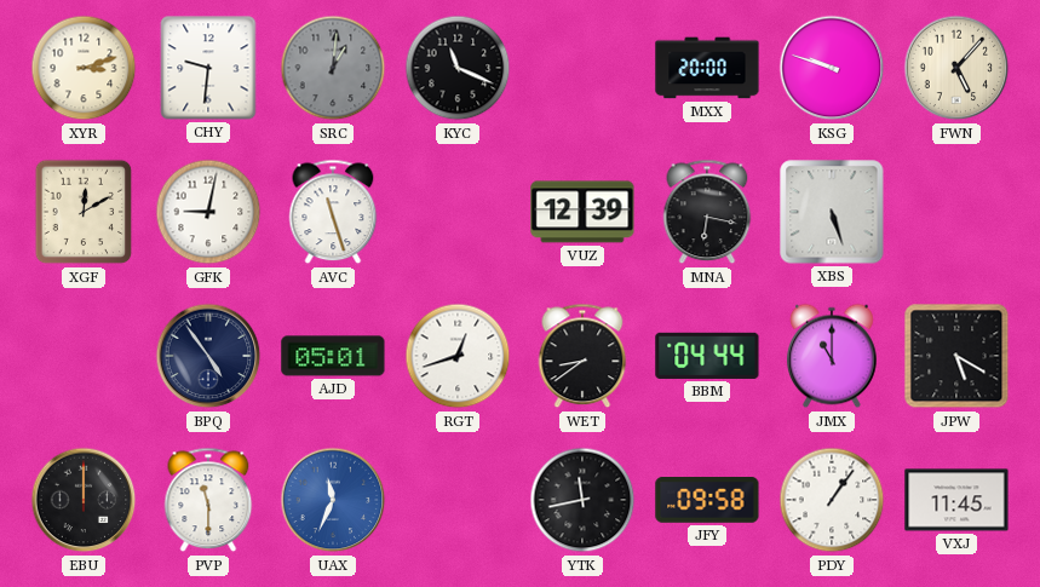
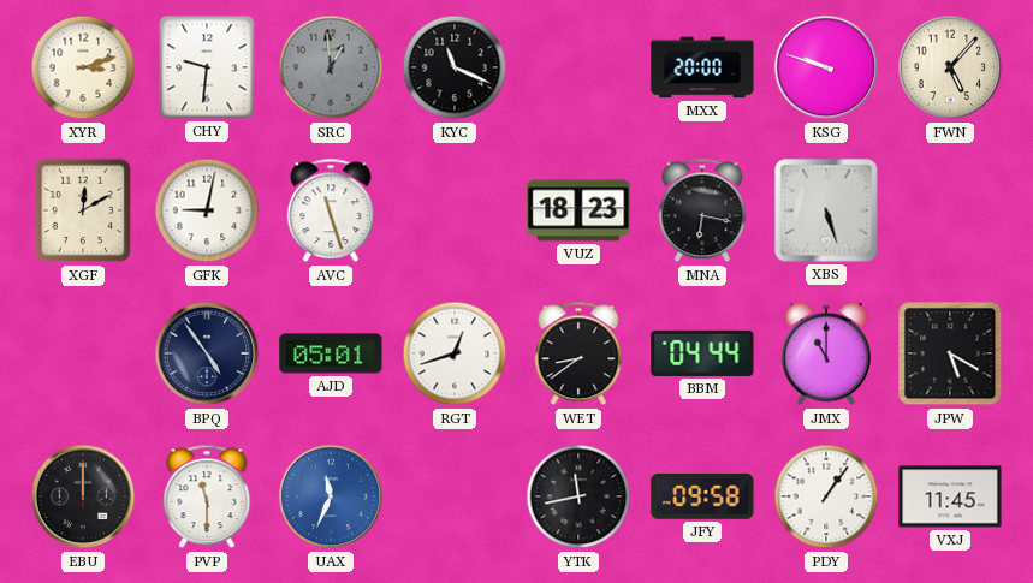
SRC: 1:01 -> 12:59
VUZ: 12:39 -> 18:23
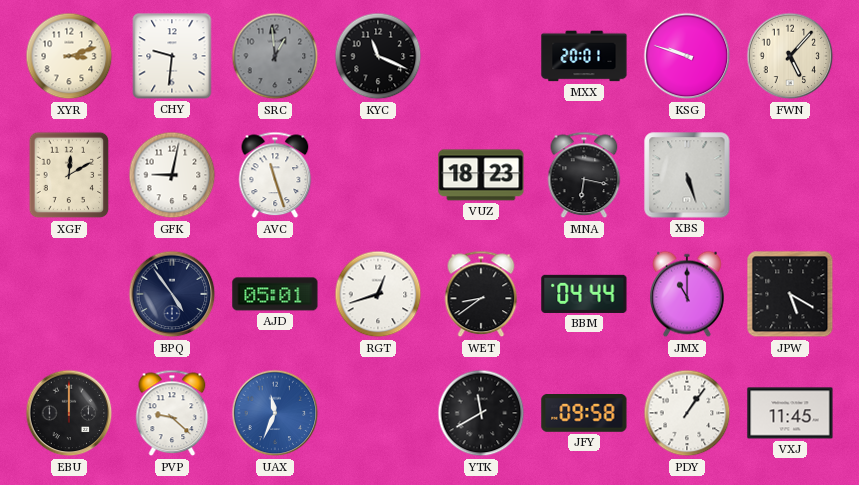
MXX: 20:00 -> 20:01
PVP: 11:30 -> 9:22
YTK: 11:43 -> 11:40
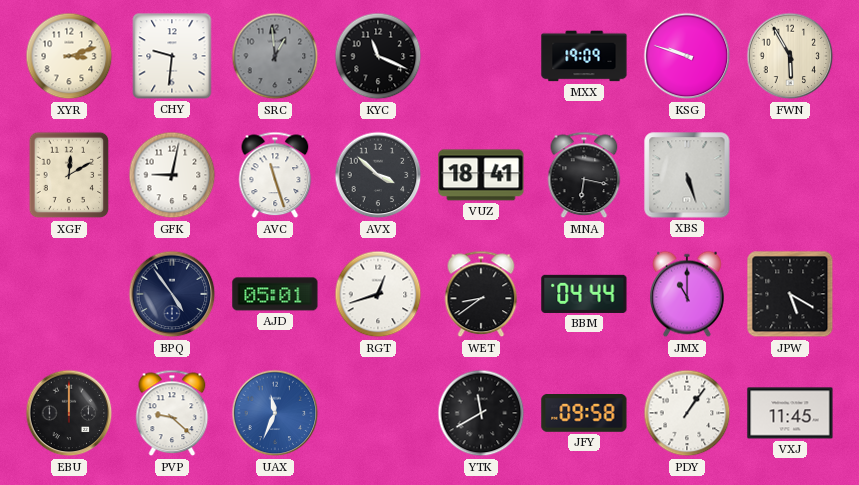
MXX: 20:01 -> 19:09
FWN: 5:07 -> 5:55
AVX: none -> 3:52
VUZ: 18:23 -> 18:41
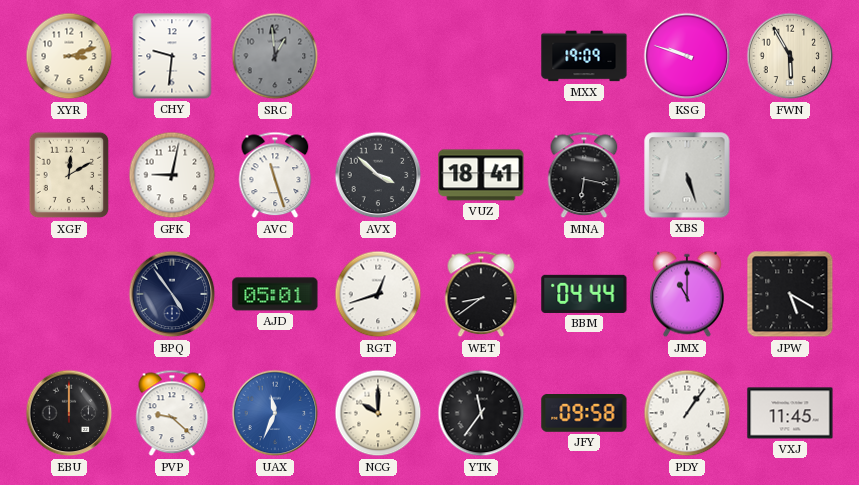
KYC: 11:19 -> none
NCG: none -> 10:00
YTK: 11:40 -> 11:36
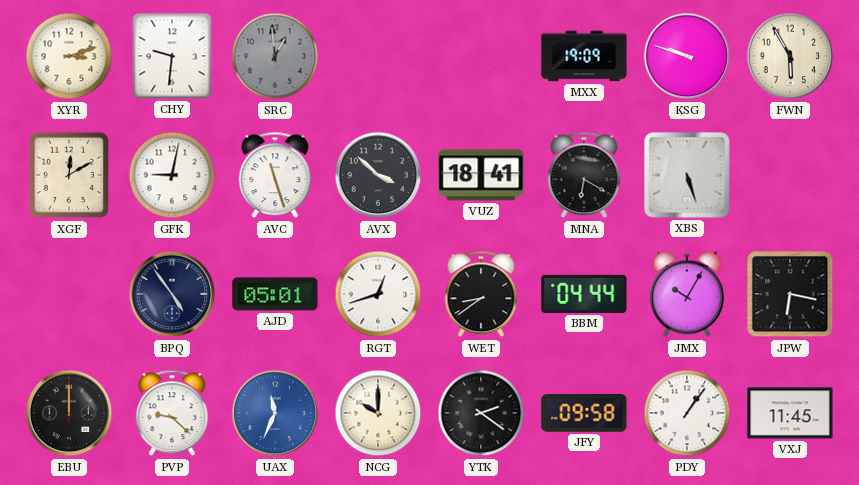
MNA: 6:17 -> 6:20
JMX: 11:00 -> 10:05
JPW: 5:20 -> 6:17
YTK: 11:36 -> 2:21
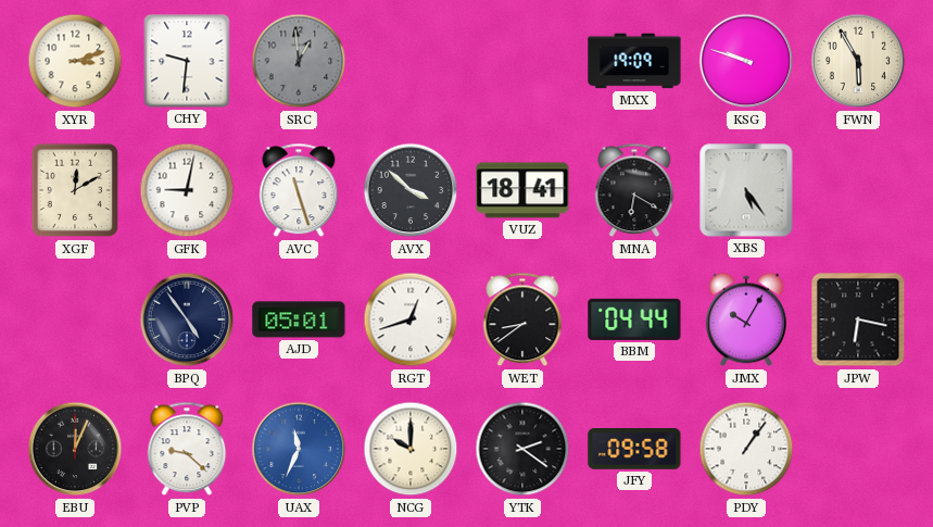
XBS: 5:27 -> 5:24
EBU: 12:00 -> 12:04
VXJ: 11:45 -> none
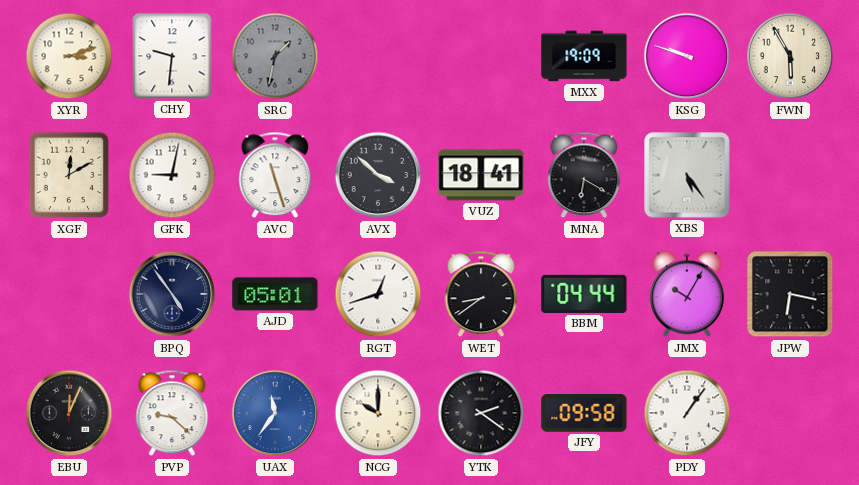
SRC: 12:59 -> 1:32
UAX: 11:34 -> 11:36
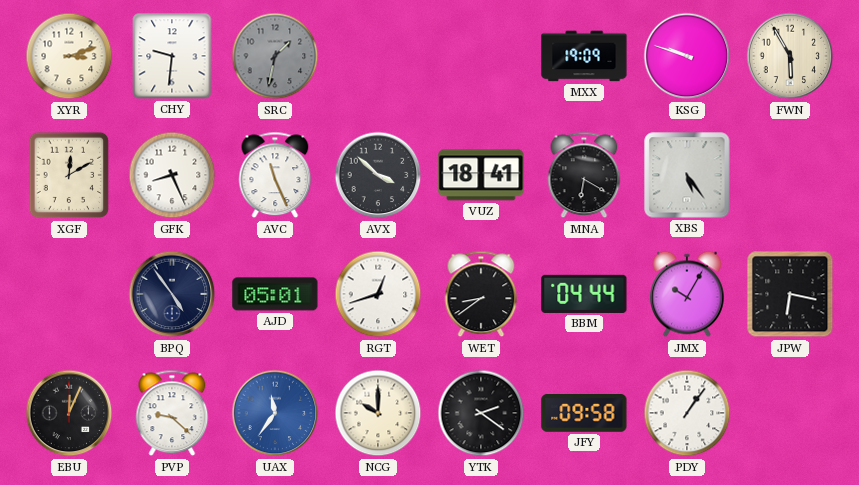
GFK: 9:02 -> 8:26
AVC: 11:27 -> 11:26
